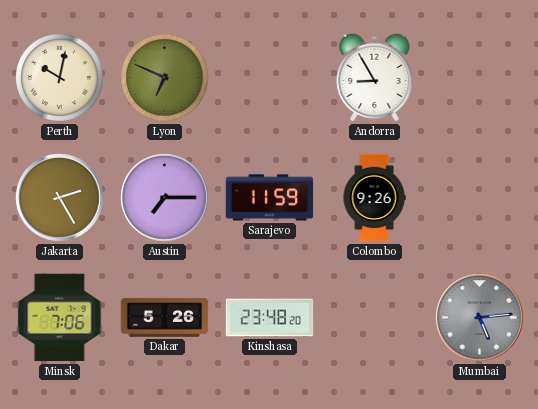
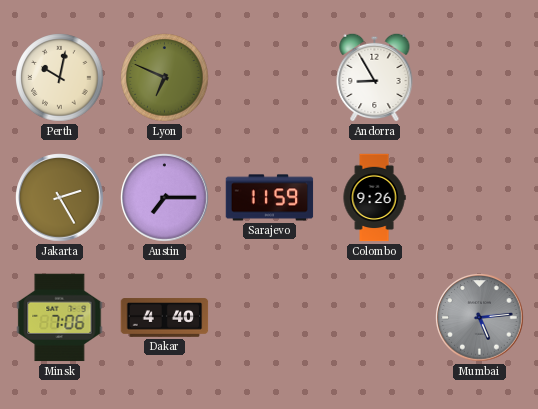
Dakar: 5:26 -> 4:40
Kinshasa: 23:48 -> none
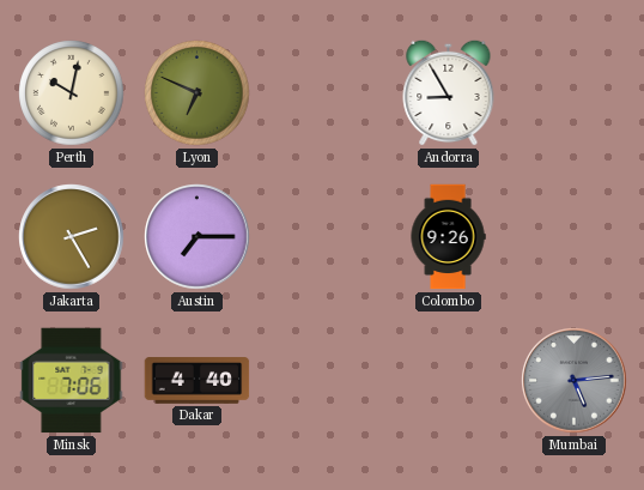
Sarajevo: 11:59 -> none
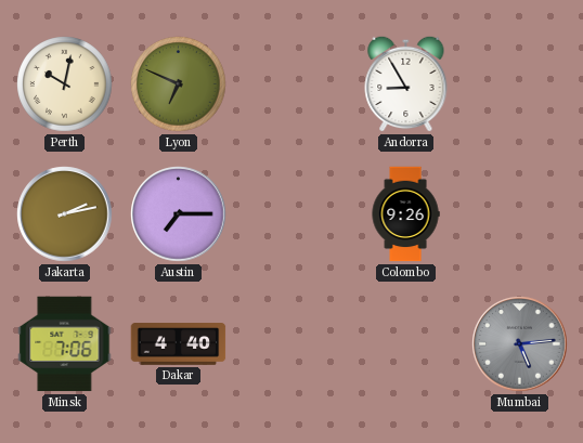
Jakarta: 2:25 -> 2:13
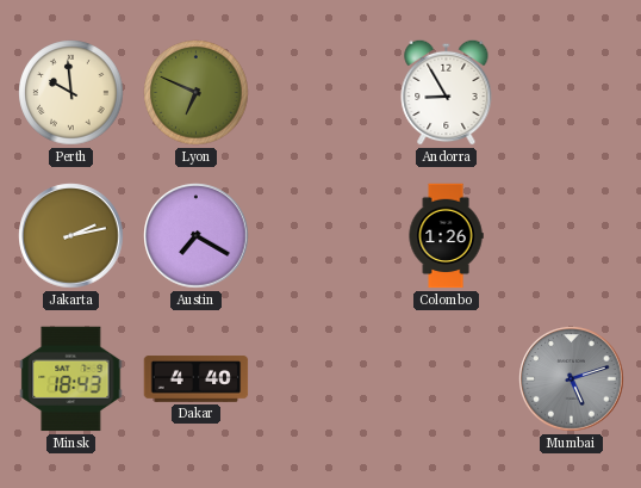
Perth: 10:02 -> 9:59
Austin: 7:15 -> 7:20
Colombo: 9:26 -> 1:26
Minsk: 7:06 -> 18:43
Mumbai: 5:14 -> 5:12
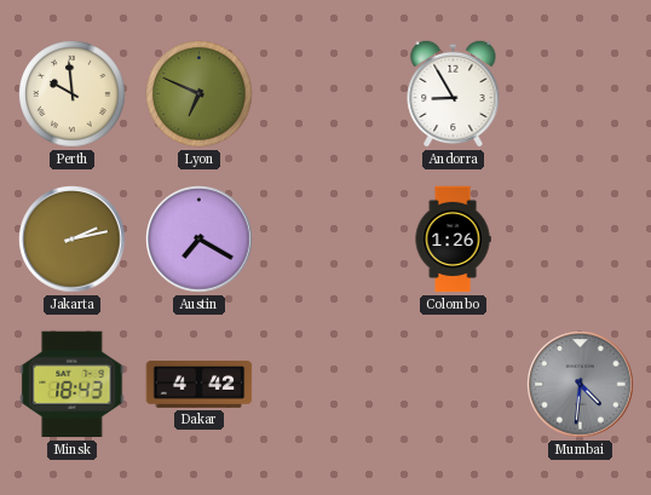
Dakar: 4:40 -> 4:42
Mumbai: 5:12 -> 4:31
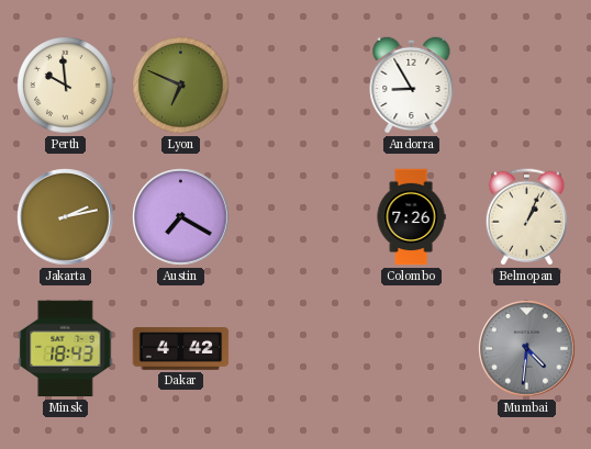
Colombo: 1:26 -> 7:26
Belmopan: none -> 1:04
